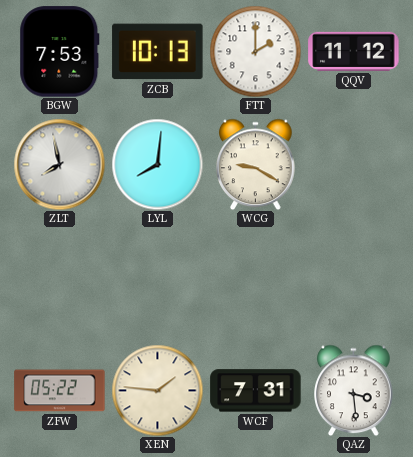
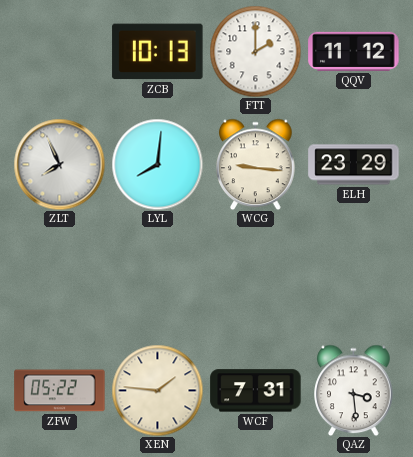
BGW: 7:53 -> none
ZLT: 7:58 -> 7:56
WCG: 9:20 -> 9:16
ELH: none -> 23:29
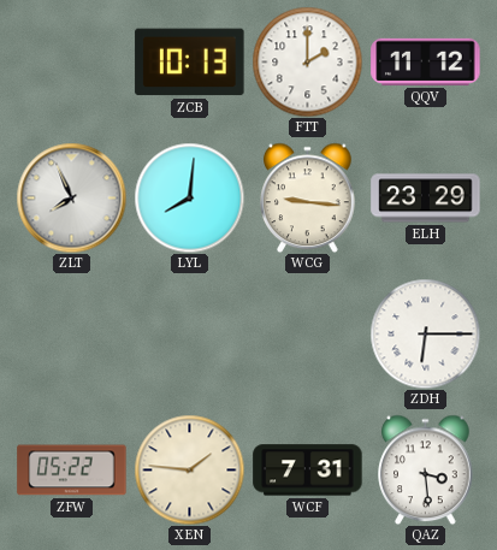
ZDH: none -> 6:15
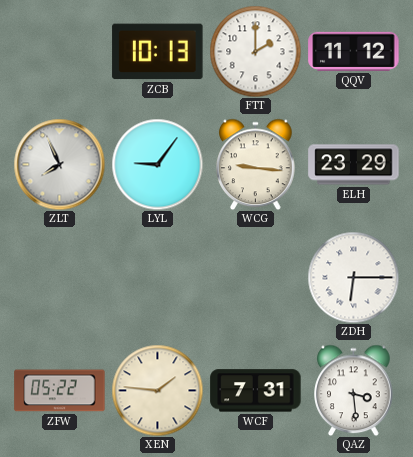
LYL: 8:01 -> 9:06
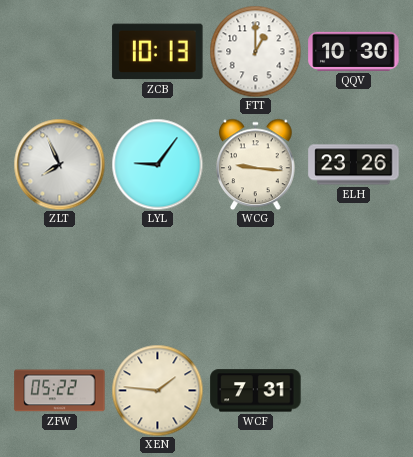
FTT: 2:00 -> 1:00
QQV: 11:12 -> 10:30
ELH: 23:29 -> 23:26
ZDH: 6:15 -> none
QAZ: 3:29 -> none
